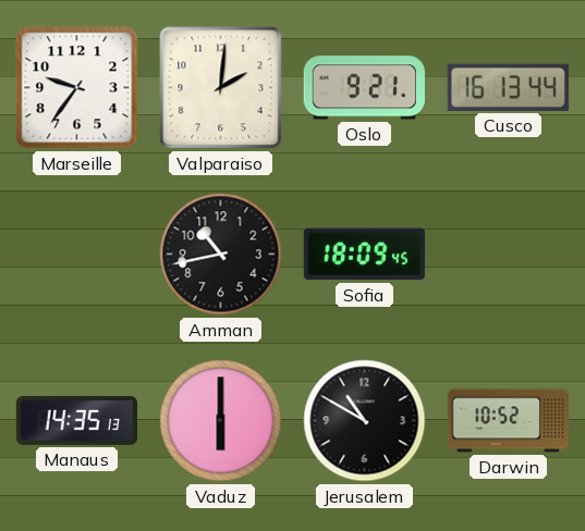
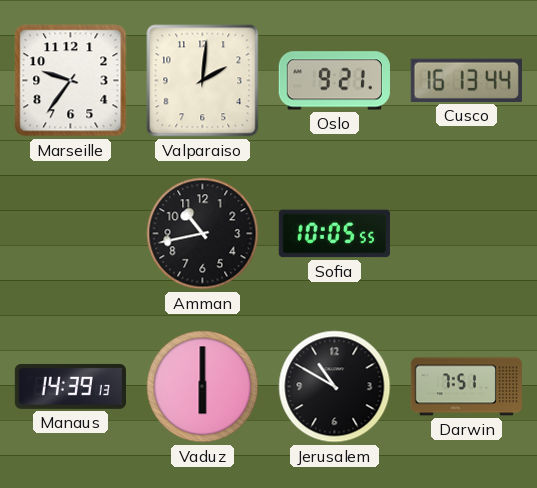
Sofia: 18:09 -> 10:05
Manaus: 14:35 -> 14:39
Darwin: 10:52 -> 7:51
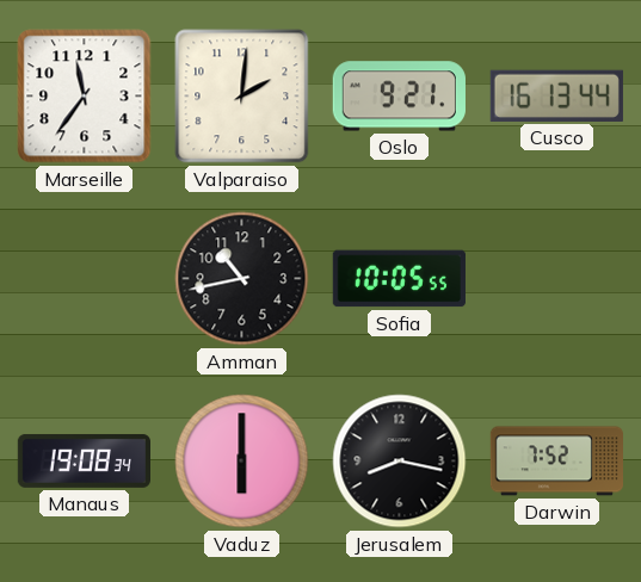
Marseille: 9:36 -> 11:36
Manaus: 14:39 -> 19:08
Jerusalem: 10:50 -> 8:17
Darwin: 7:51 -> 7:52
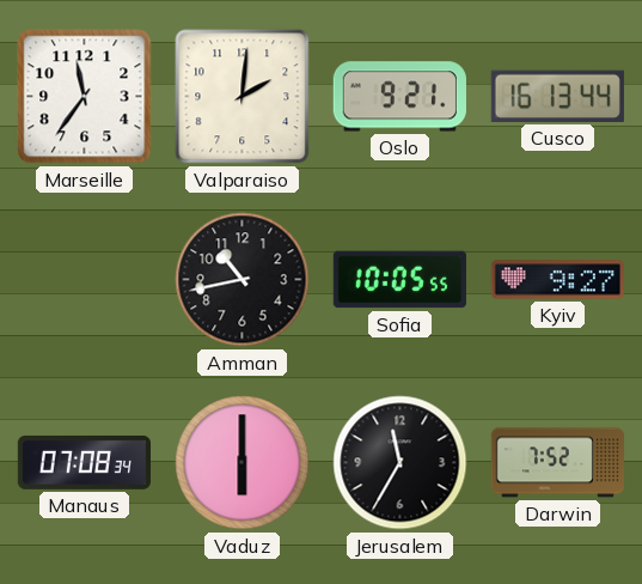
Kyiv: none -> 9:27
Manaus: 19:08 -> 07:08
Jerusalem: 8:17 -> 11:35
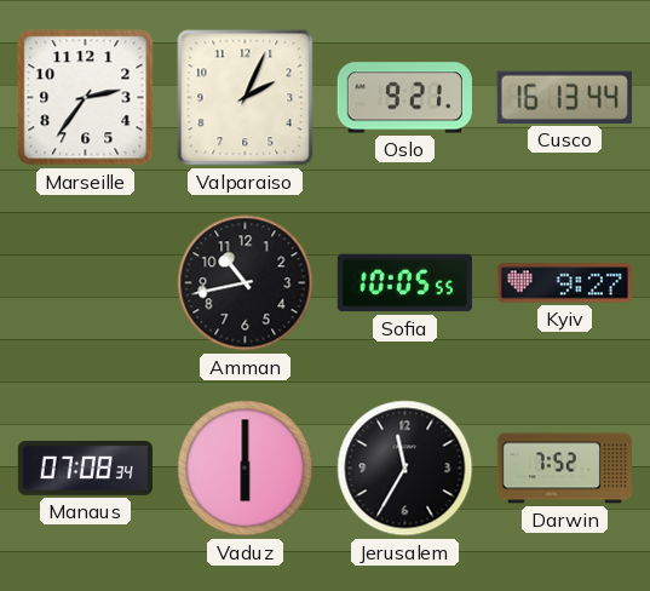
Marseille: 11:36 -> 2:36
Valparaiso: 2:01 -> 2:04
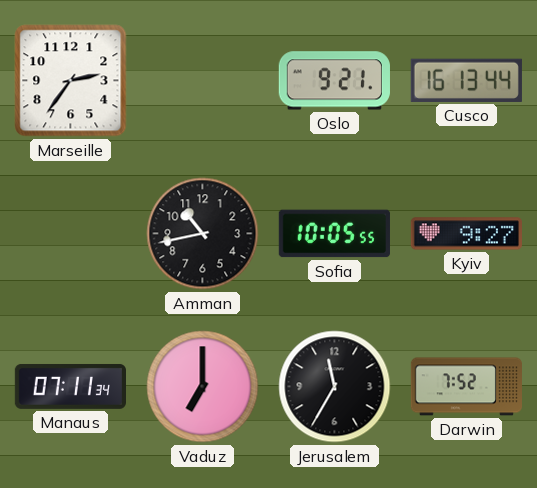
Valparaiso: 2:04 -> none
Manaus: 07:08 -> 07:11
Vaduz: 6:00 -> 7:00
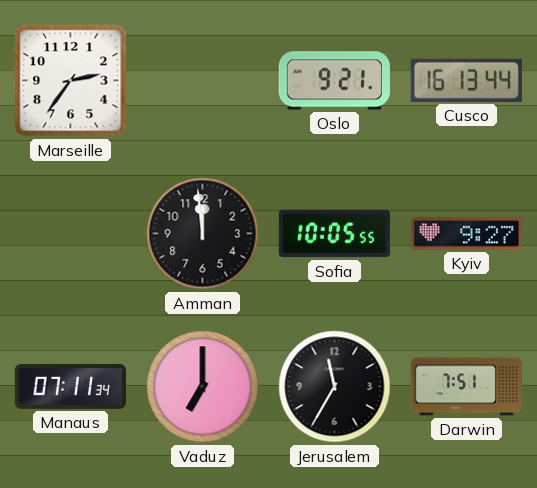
Amman: 10:43 -> 11:59
Darwin: 7:52 -> 7:51
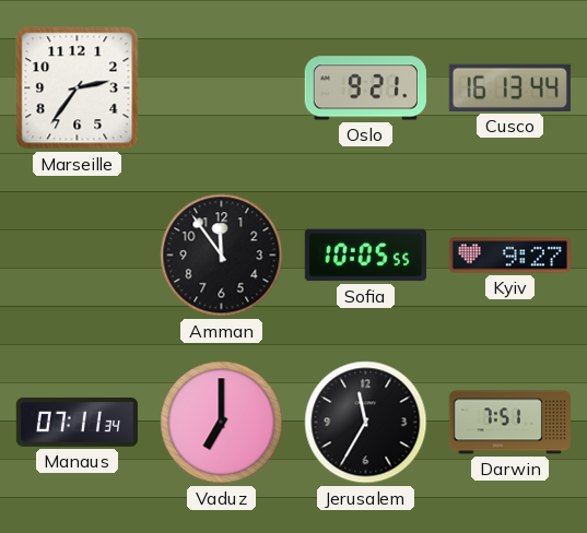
Amman: 11:59 -> 11:54
